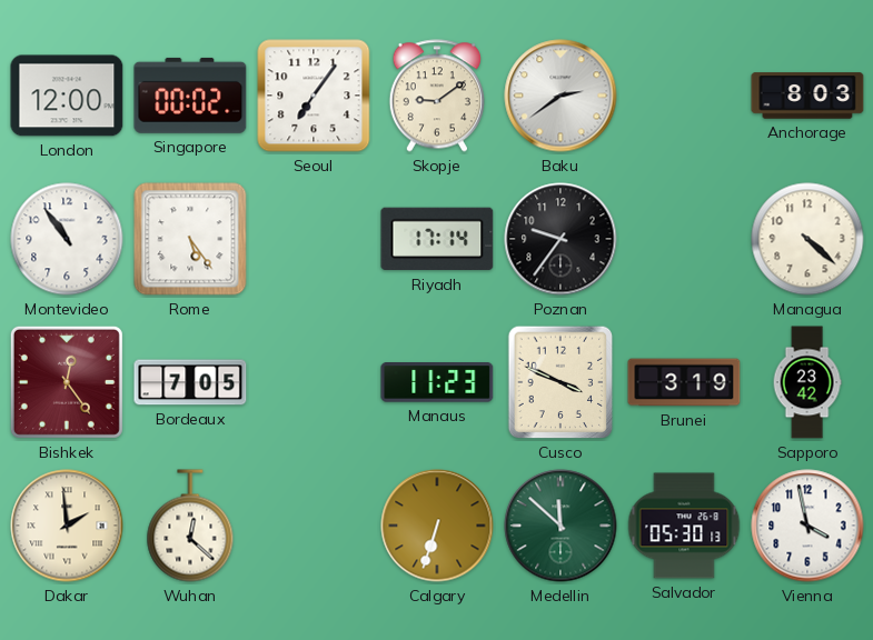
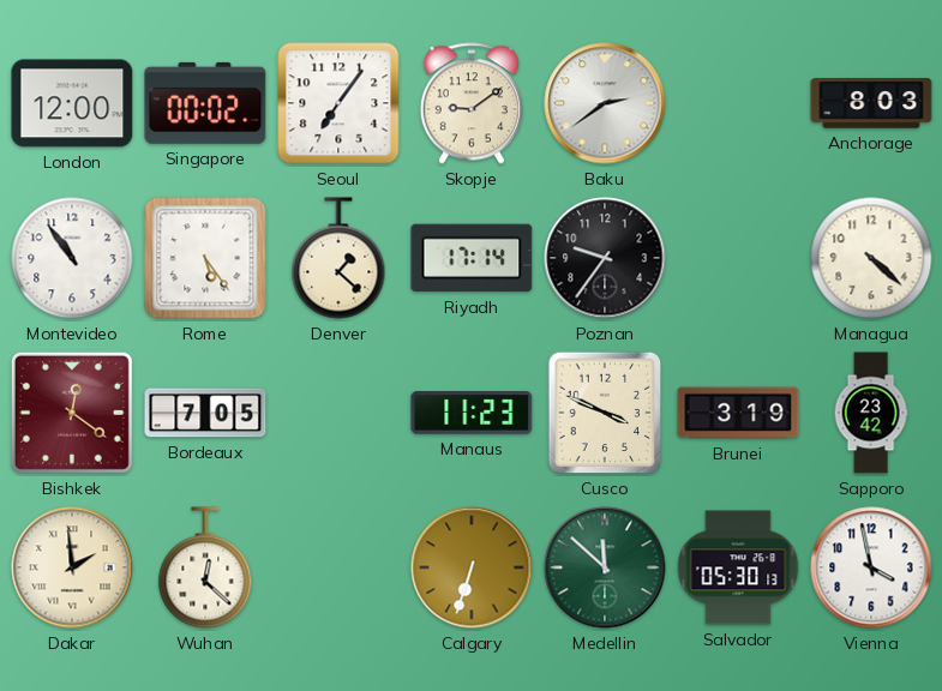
Denver: none -> 1:22
Bishkek: 12:24 -> 12:21
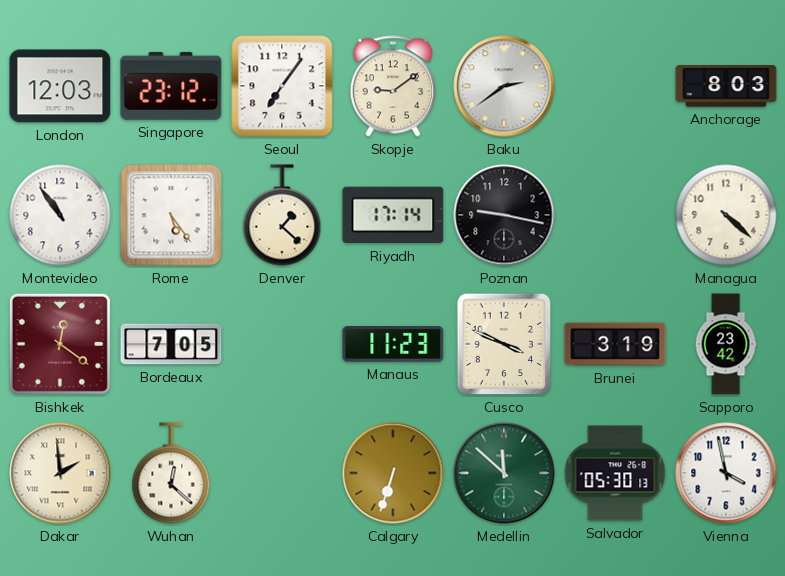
London: 12:00 -> 12:03
Singapore: 00:02 -> 23:12
Poznan: 9:36 -> 9:17
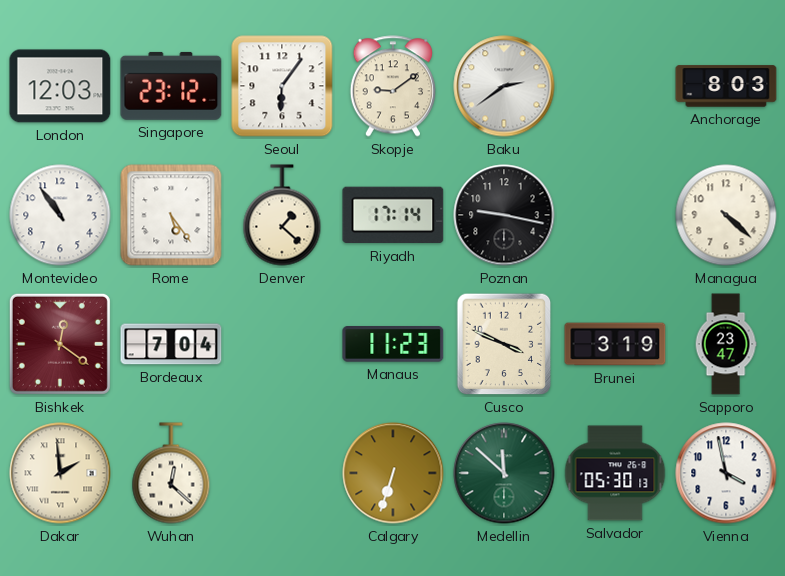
Seoul: 7:06 -> 6:06
Bordeaux: 7:05 -> 7:04
Sapporo: 23:42 -> 23:47
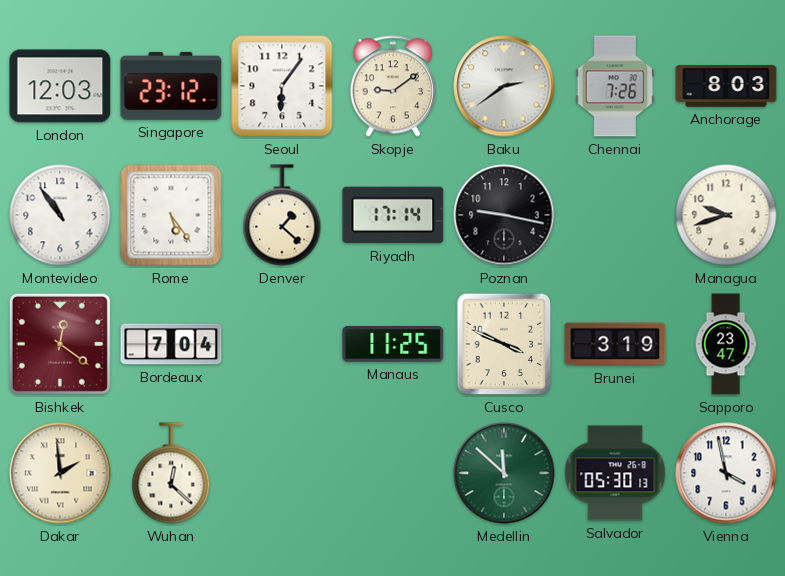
Chennai: none -> 7:26
Managua: 4:22 -> 9:42
Manaus: 11:23 -> 11:25
Calgary: 6:33 -> none
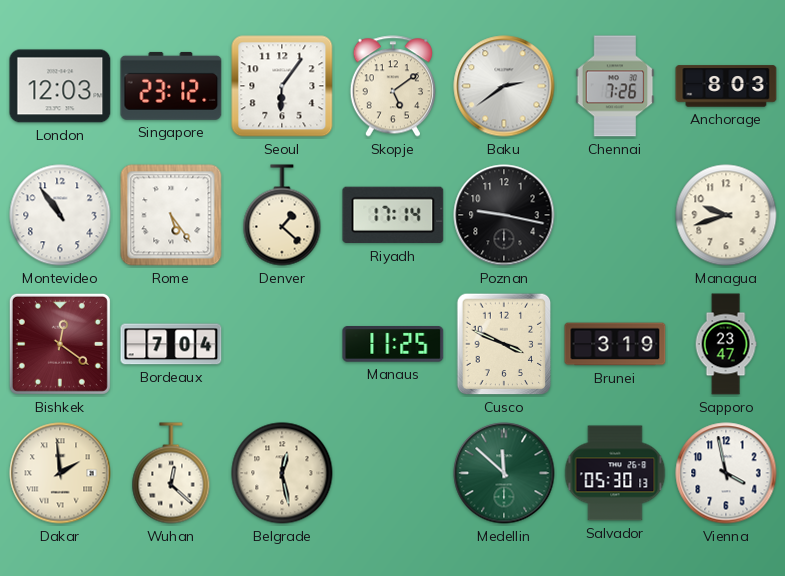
Skopje: 9:09 -> 5:09
Belgrade: none -> 12:28
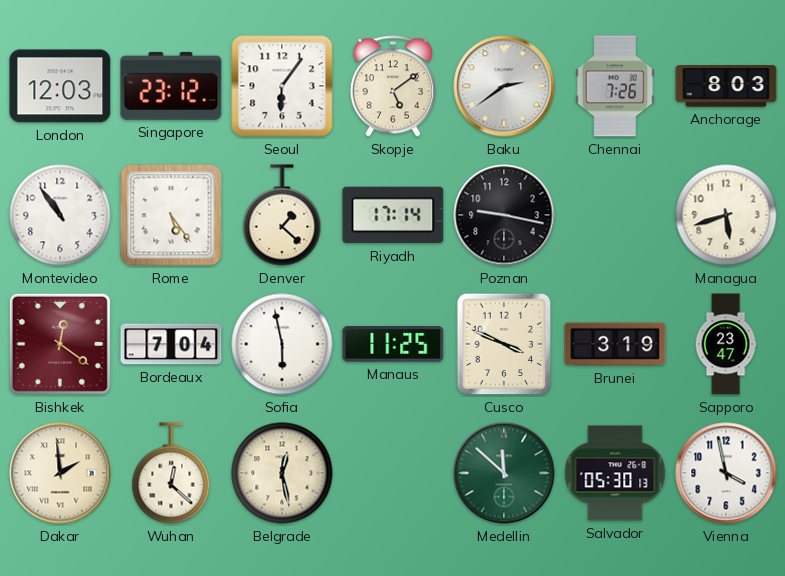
Managua: 9:42 -> 5:42
Sofia: none -> 5:58
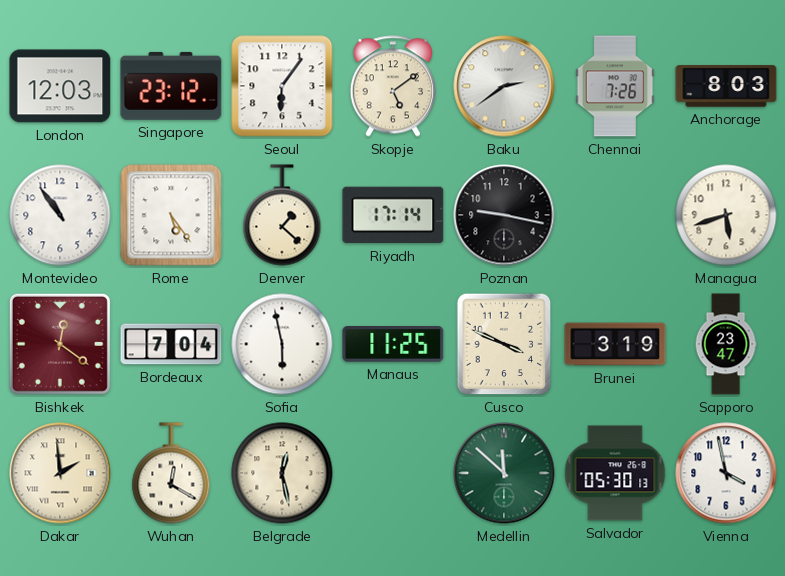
Wuhan: 12:22 -> 12:20
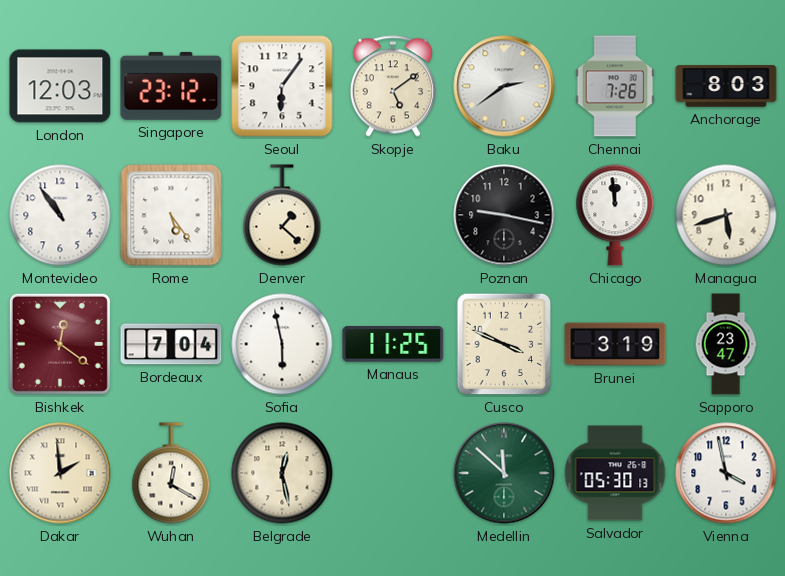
Riyadh: 17:14 -> none
Chicago: none -> 11:59
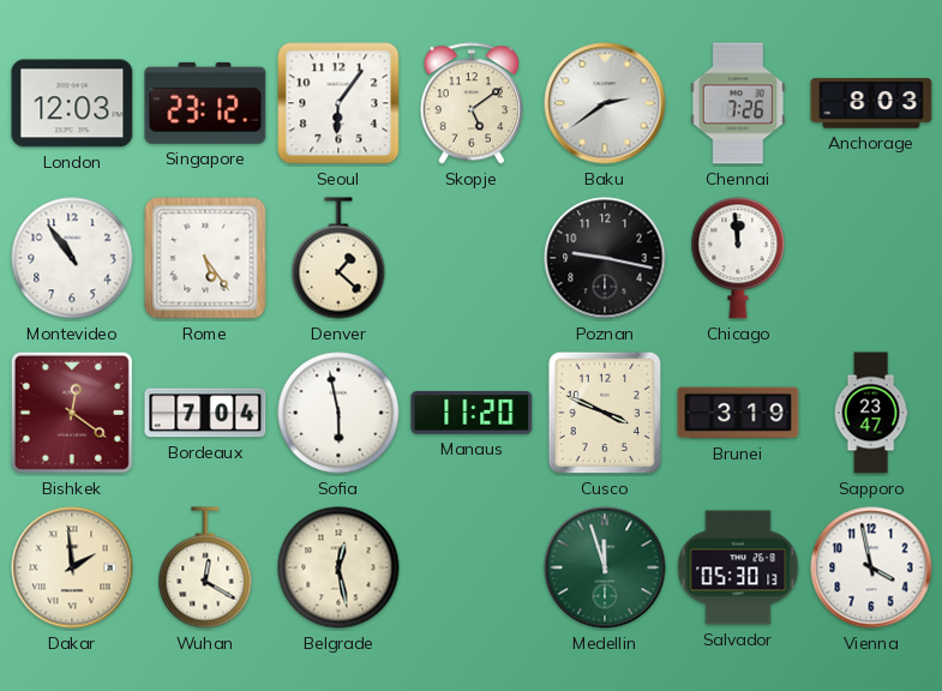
Managua: 5:42 -> none
Manaus: 11:25 -> 11:20
Medellin: 11:52 -> 11:57
